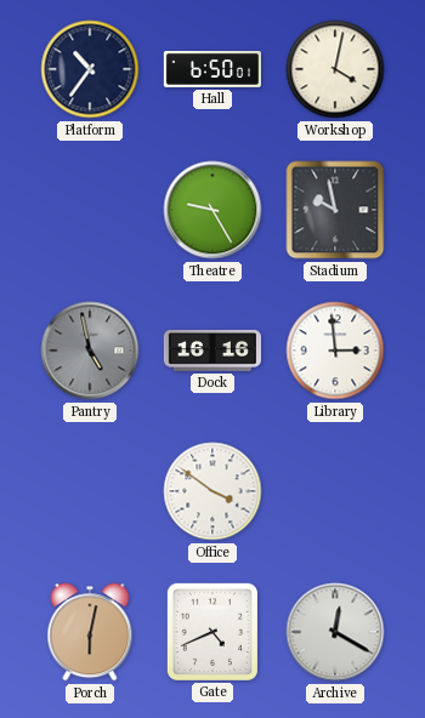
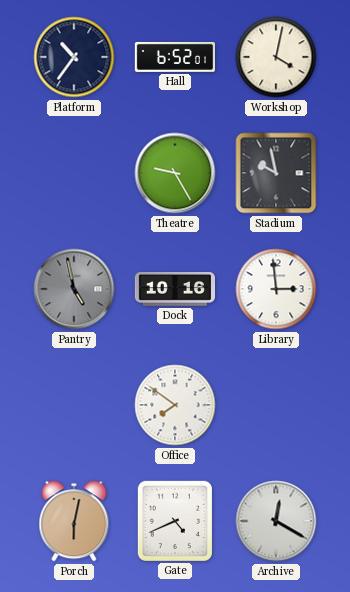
Hall: 6:50 -> 6:52
Dock: 16:16 -> 10:16
Office: 3:51 -> 7:51
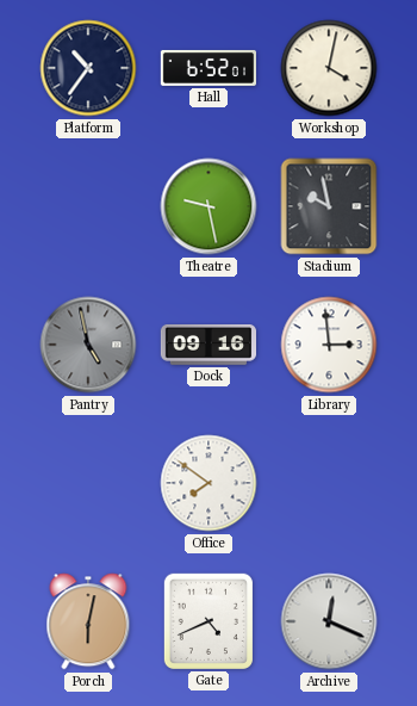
Theatre: 9:25 -> 9:28
Dock: 10:16 -> 09:16
Archive: 12:20 -> 12:19
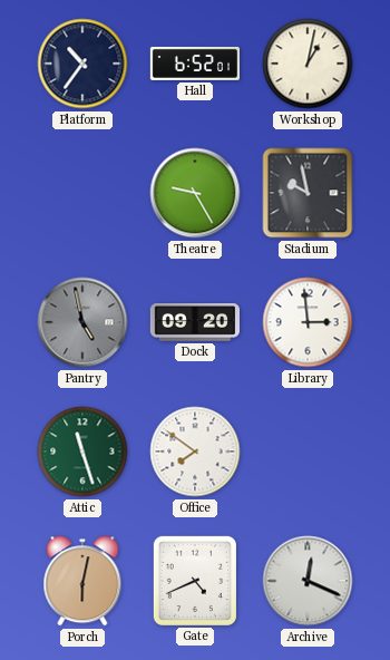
Workshop: 4:02 -> 1:02
Theatre: 9:28 -> 9:25
Dock: 09:16 -> 09:20
Attic: none -> 11:27
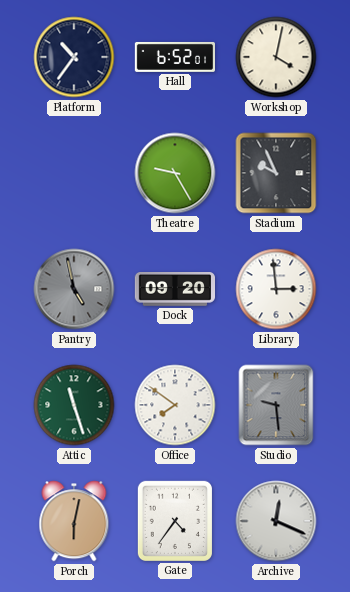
Workshop: 1:02 -> 4:02
Stadium: 9:58 -> 9:56
Studio: none -> 9:29
Gate: 4:41 -> 4:36
